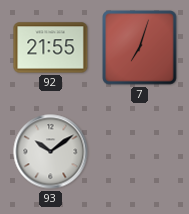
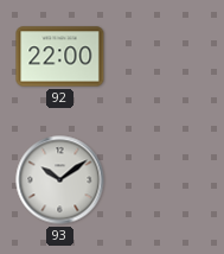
92: 21:55 -> 22:00
7: 7:03 -> none
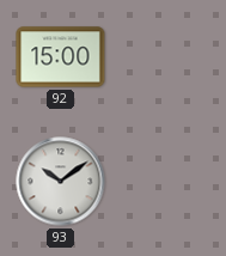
92: 22:00 -> 15:00
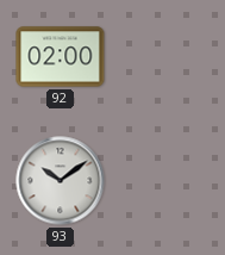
92: 15:00 -> 02:00
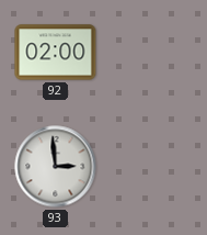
93: 10:09 -> 2:59
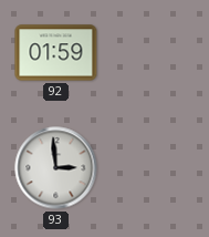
92: 02:00 -> 01:59
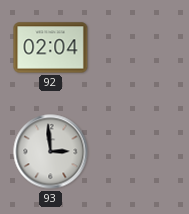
92: 01:59 -> 02:04
